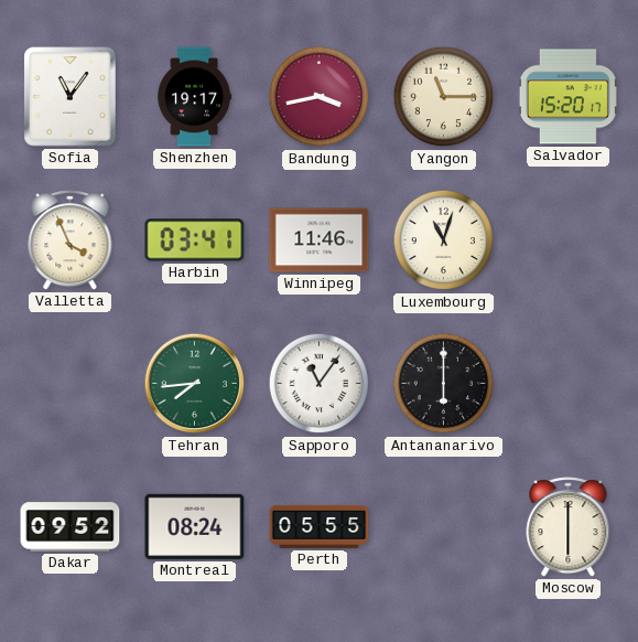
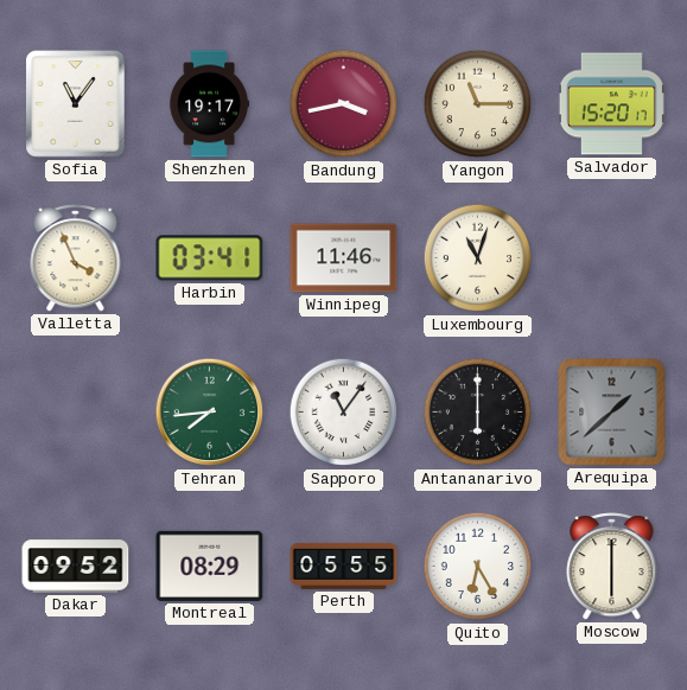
Arequipa: none -> 1:38
Montreal: 08:24 -> 08:29
Quito: none -> 6:25
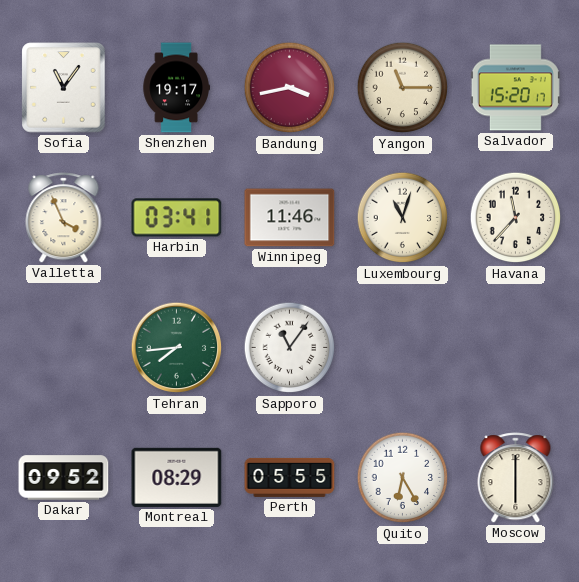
Havana: none -> 11:37
Antananarivo: 6:00 -> none
Arequipa: 1:38 -> none
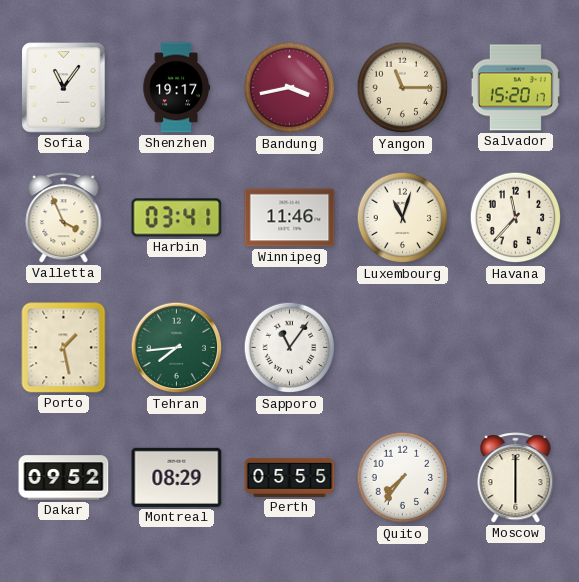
Porto: none -> 1:28
Quito: 6:25 -> 7:36
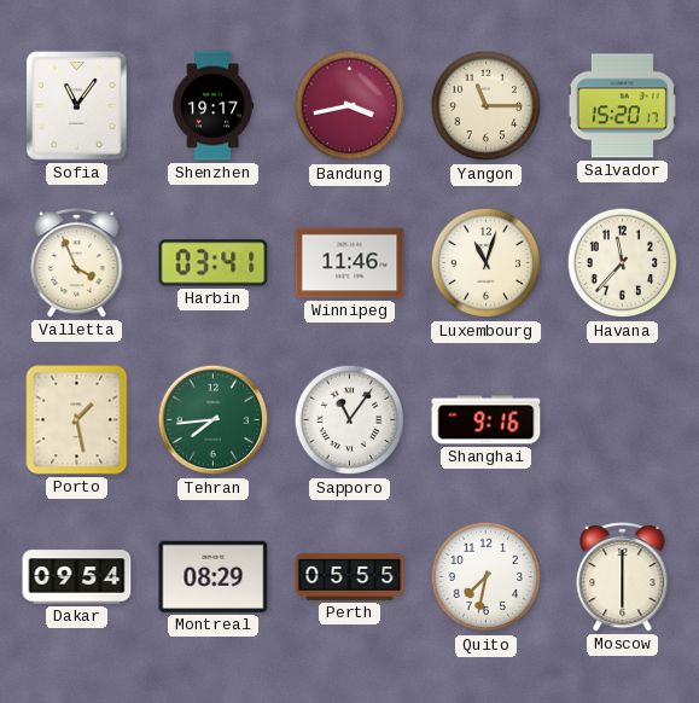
Shanghai: none -> 9:16
Dakar: 09:52 -> 09:54
Quito: 7:36 -> 7:32
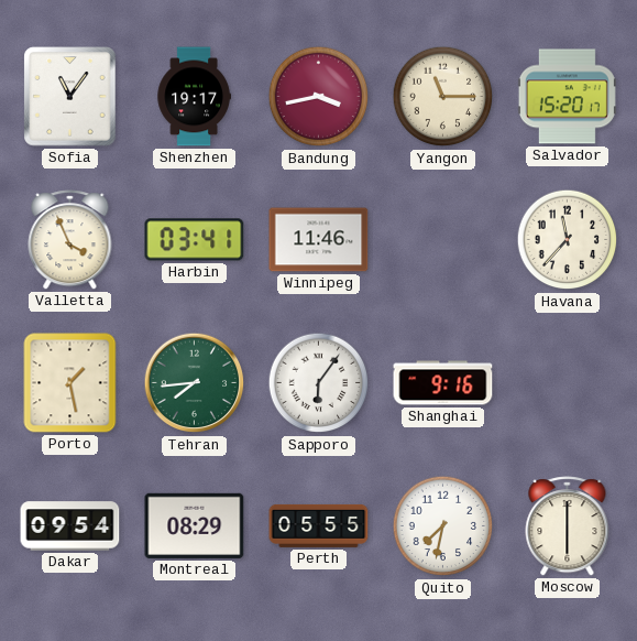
Luxembourg: 11:03 -> none
Sapporo: 11:06 -> 6:06
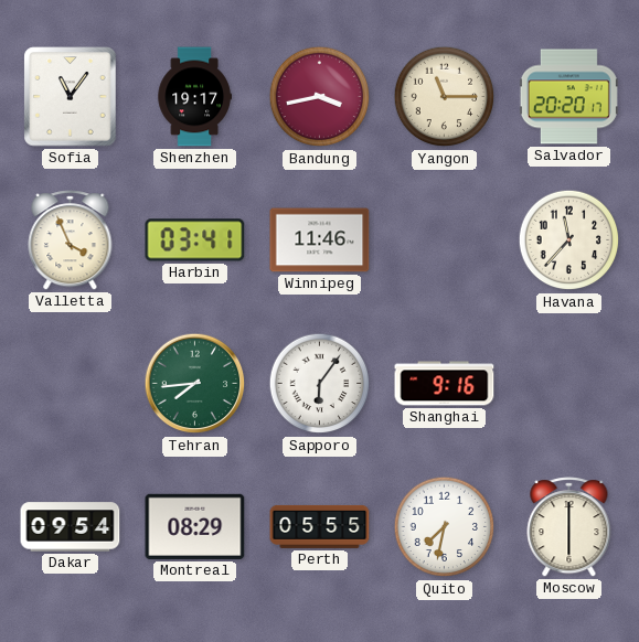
Salvador: 15:20 -> 20:20
Porto: 1:28 -> none
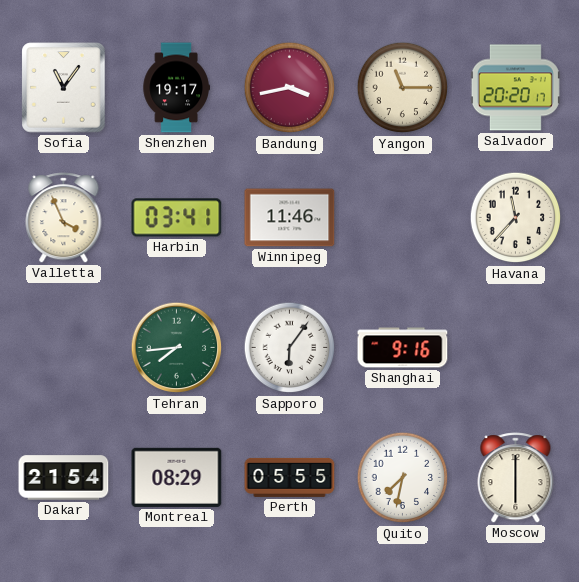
Dakar: 09:54 -> 21:54
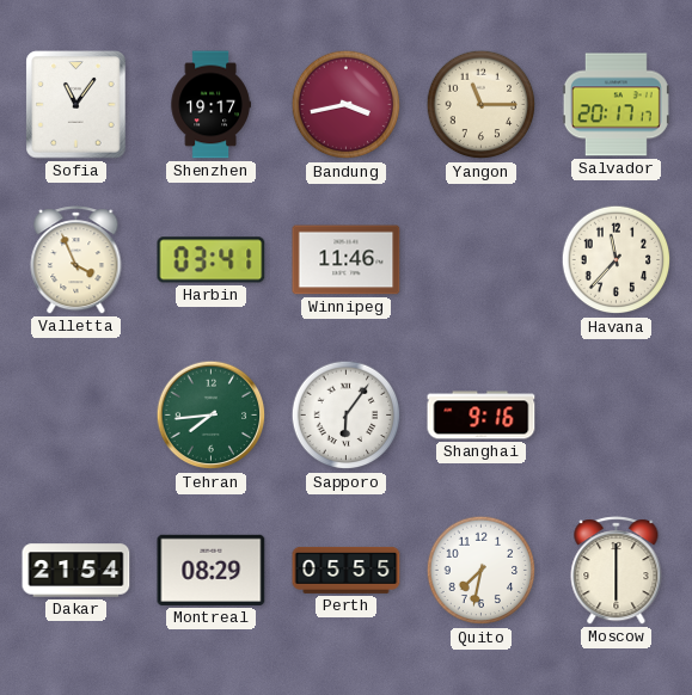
Salvador: 20:20 -> 20:17
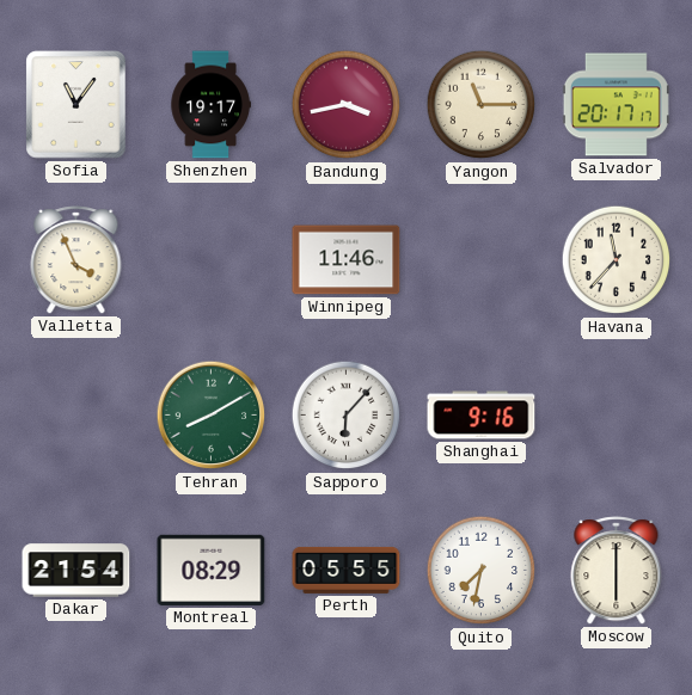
Harbin: 03:41 -> none
Tehran: 7:44 -> 8:10
Sapporo: 6:06 -> 6:07
